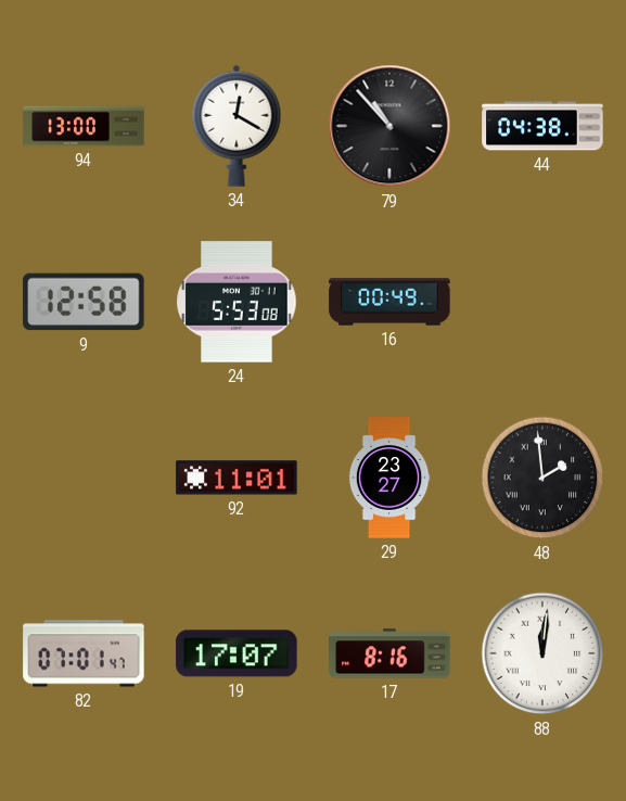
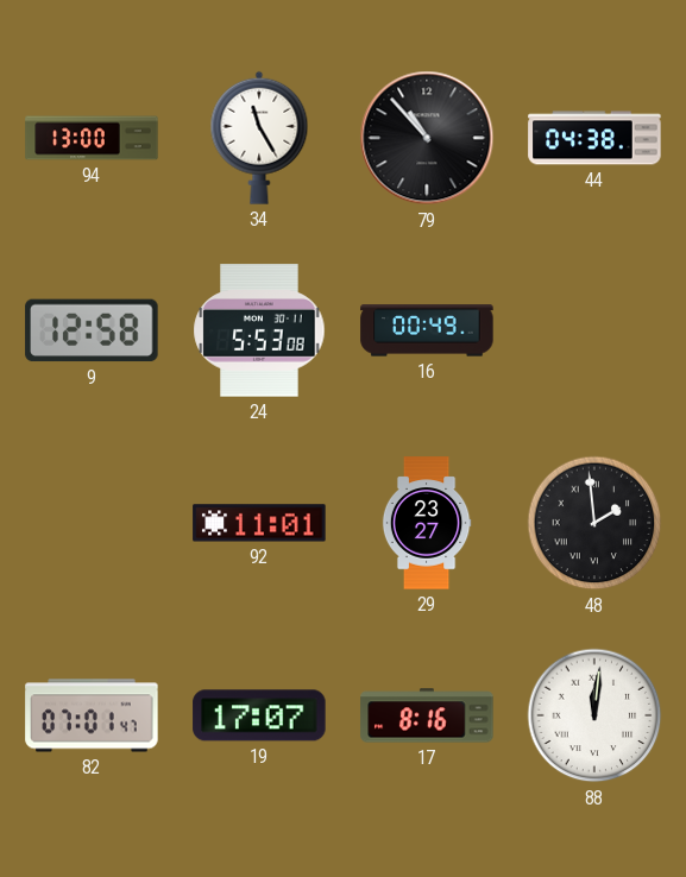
34: 12:20 -> 11:25
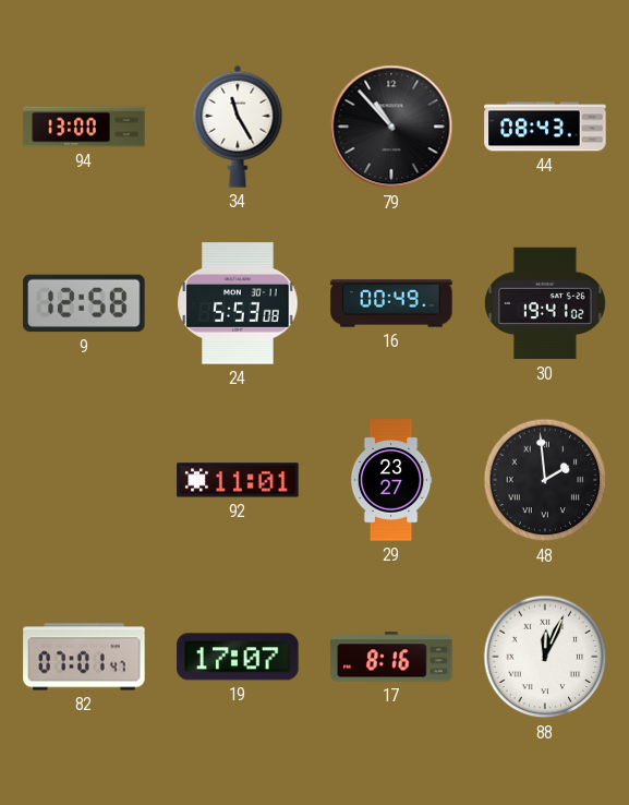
44: 04:38 -> 08:43
30: none -> 19:41
88: 12:01 -> 12:04
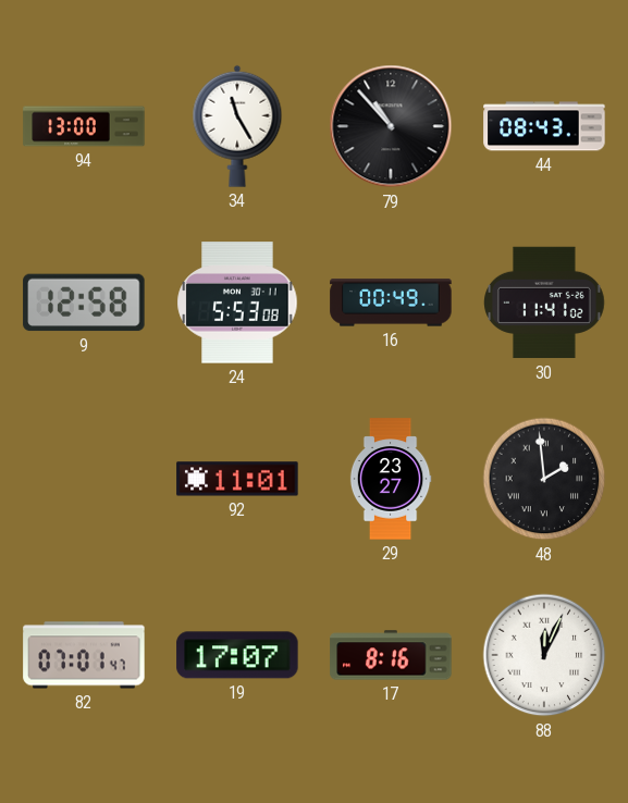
30: 19:41 -> 11:41
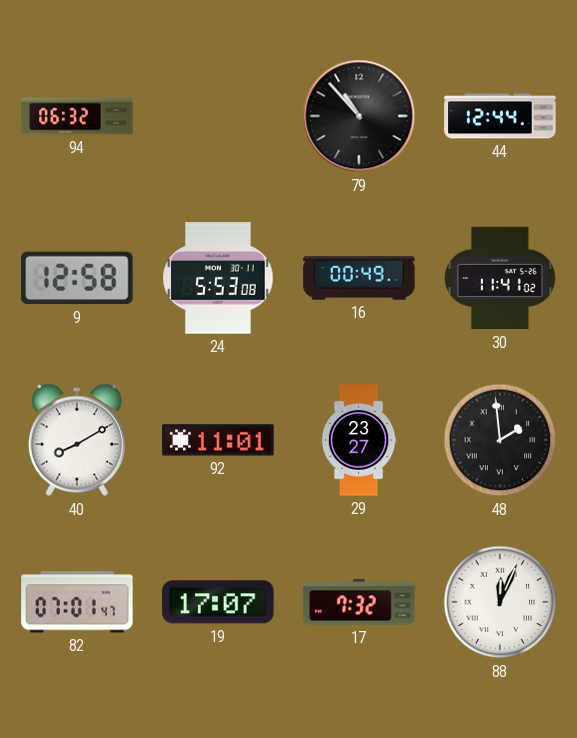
94: 13:00 -> 06:32
34: 11:25 -> none
44: 08:43 -> 12:44
40: none -> 8:10
17: 8:16 -> 7:32
